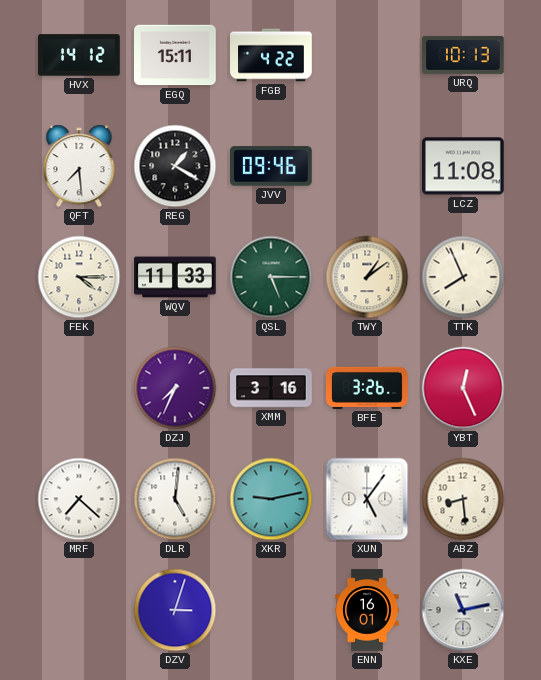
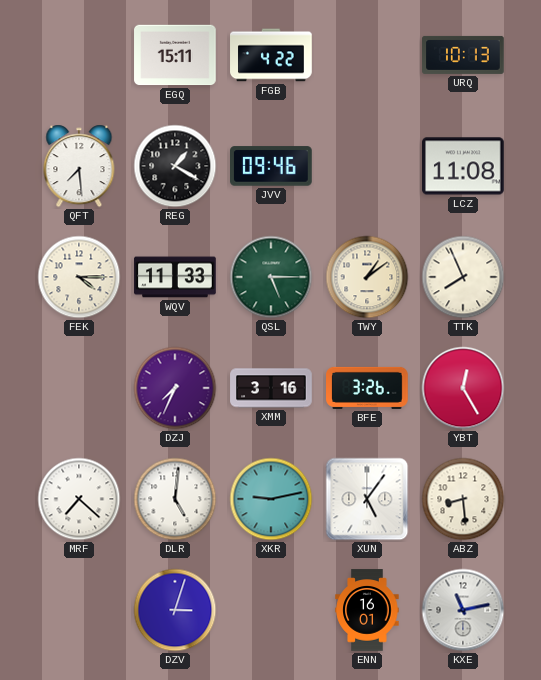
HVX: 14:12 -> none
YBT: 12:26 -> 12:25
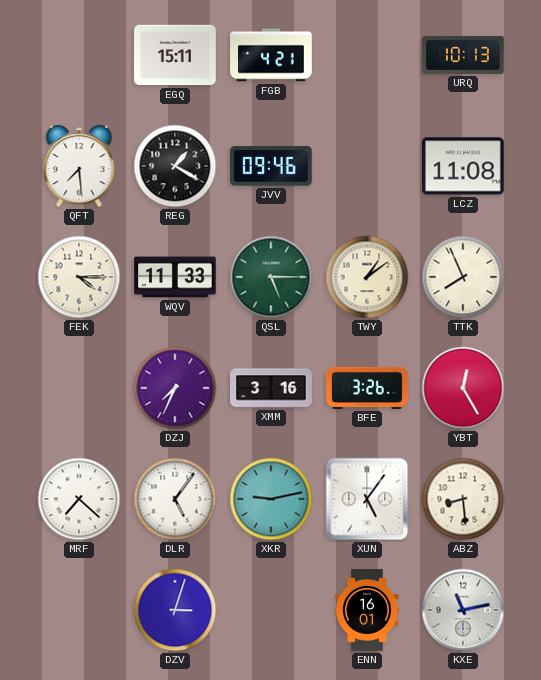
FGB: 4:22 -> 4:21
DLR: 5:01 -> 5:06
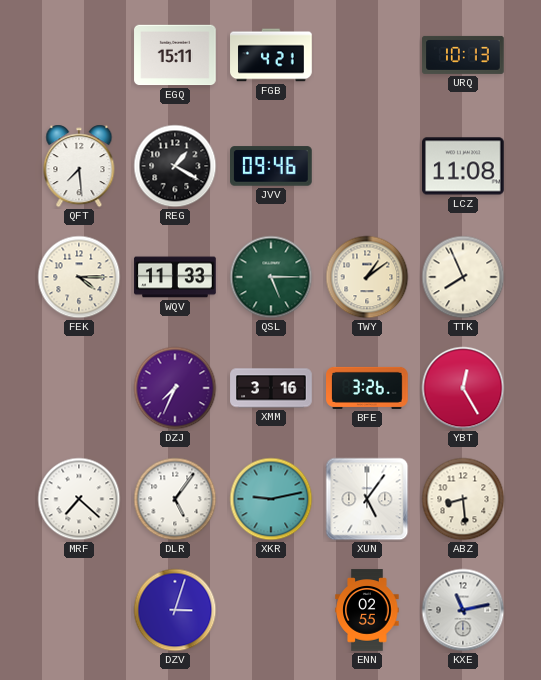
ENN: 16:01 -> 02:55
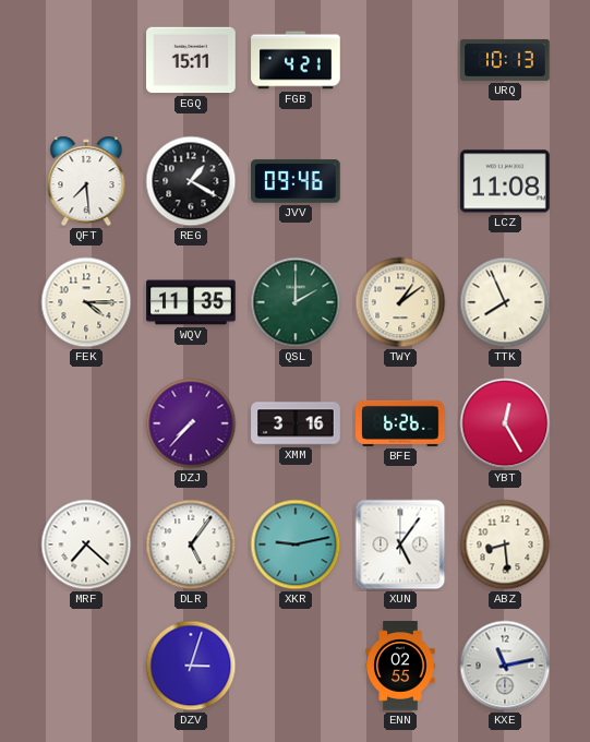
WQV: 11:33 -> 11:35
QSL: 5:15 -> 2:00
DZJ: 7:34 -> 7:37
BFE: 3:26 -> 6:26
